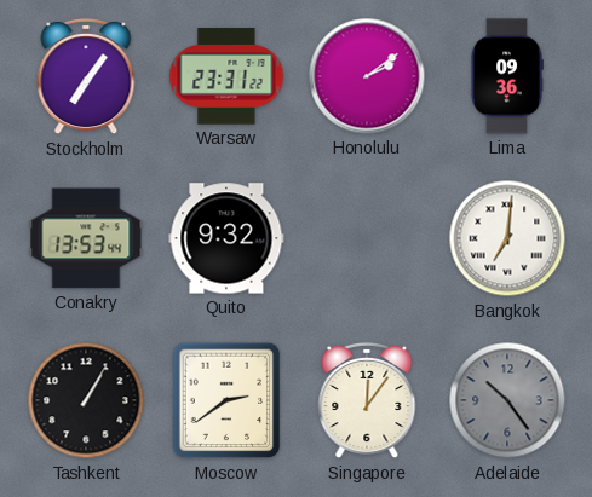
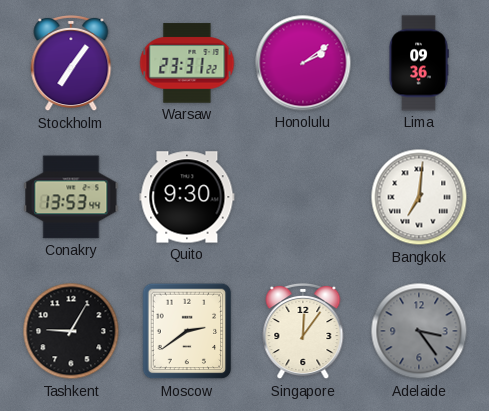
Quito: 9:32 -> 9:30
Tashkent: 1:05 -> 9:05
Adelaide: 10:24 -> 3:24
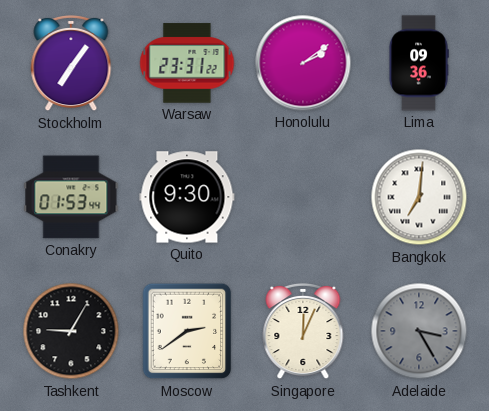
Conakry: 13:53 -> 01:53
Singapore: 12:06 -> 12:04
Adelaide: 3:24 -> 3:25
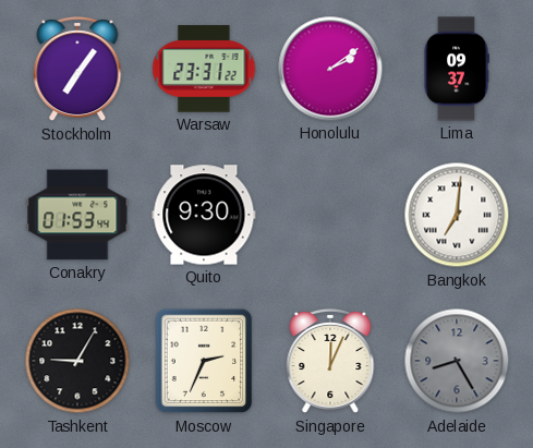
Lima: 09:36 -> 09:37
Moscow: 2:39 -> 2:34
Adelaide: 3:25 -> 8:25
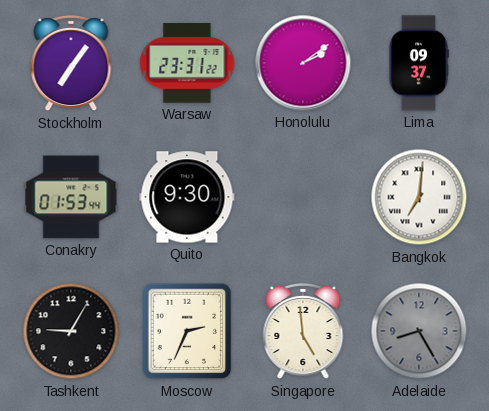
Singapore: 12:04 -> 4:59
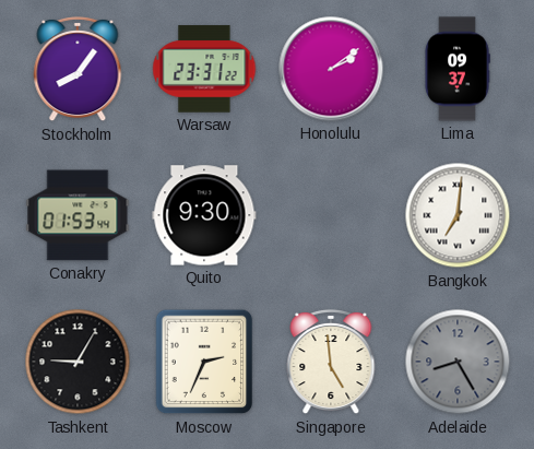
Stockholm: 7:06 -> 8:06
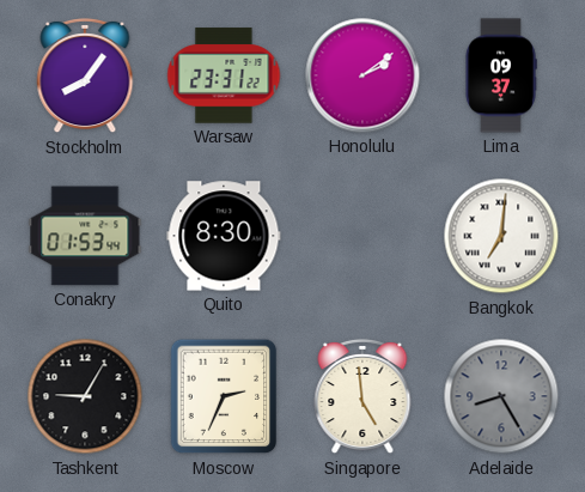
Quito: 9:30 -> 8:30
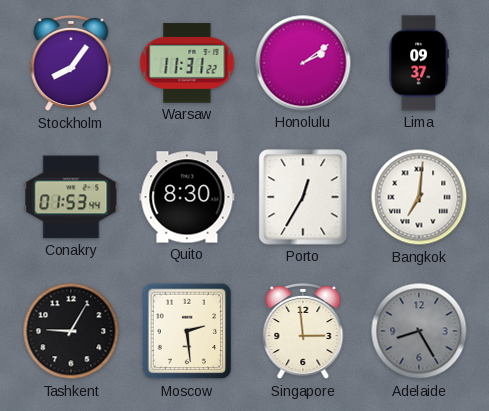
Warsaw: 23:31 -> 11:31
Porto: none -> 12:35
Moscow: 2:34 -> 2:29
Singapore: 4:59 -> 2:59
